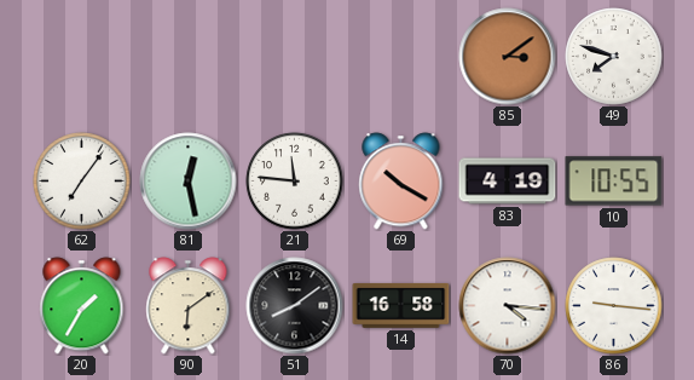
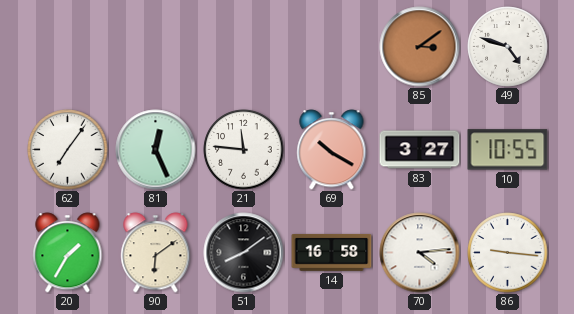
49: 7:48 -> 4:48
81: 12:28 -> 12:26
83: 4:19 -> 3:27
70: 4:16 -> 4:14
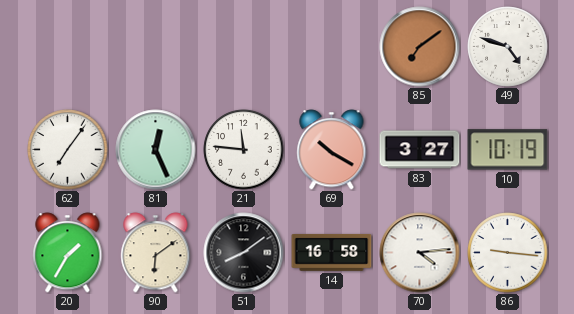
85: 3:09 -> 7:09
10: 10:55 -> 10:19
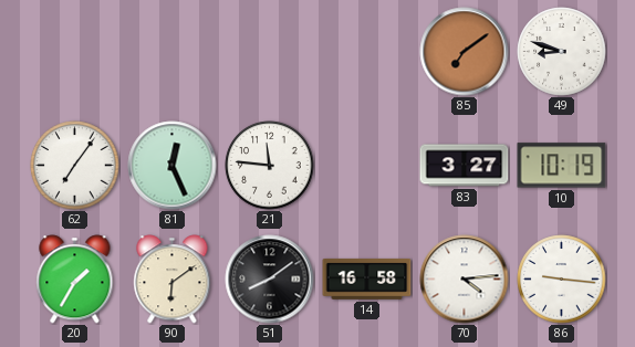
49: 4:48 -> 8:48
69: 10:20 -> none
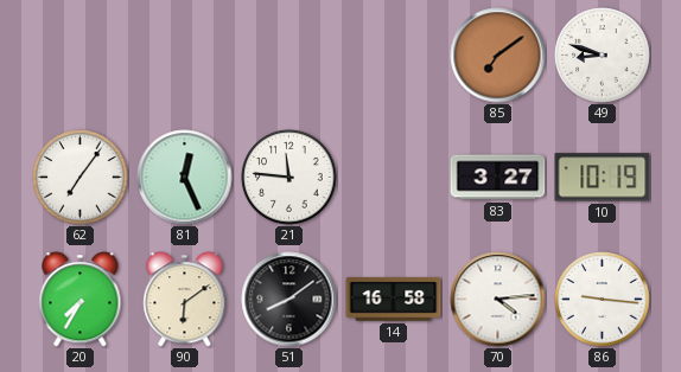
20: 1:35 -> 7:35
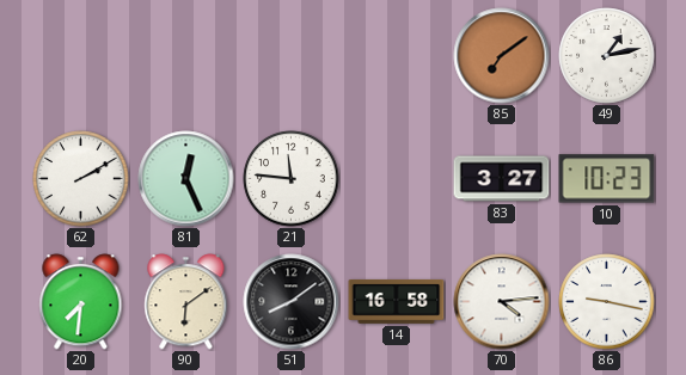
49: 8:48 -> 1:13
62: 7:06 -> 2:10
10: 10:19 -> 10:23
20: 7:35 -> 7:31
86: 9:16 -> 9:17
